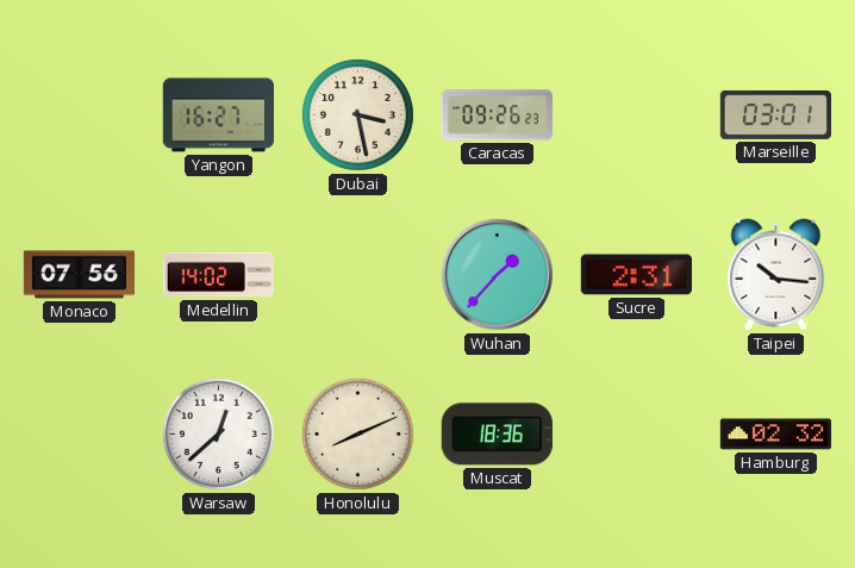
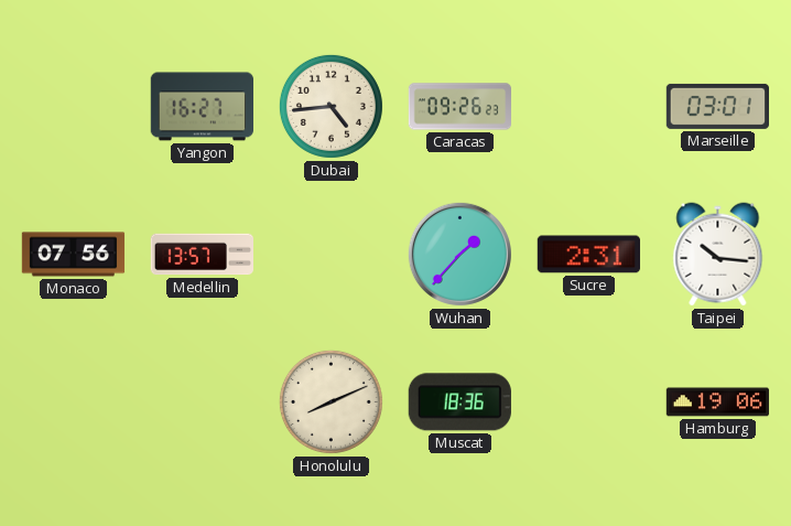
Dubai: 3:28 -> 4:44
Medellin: 14:02 -> 13:57
Warsaw: 12:38 -> none
Hamburg: 02:32 -> 19:06
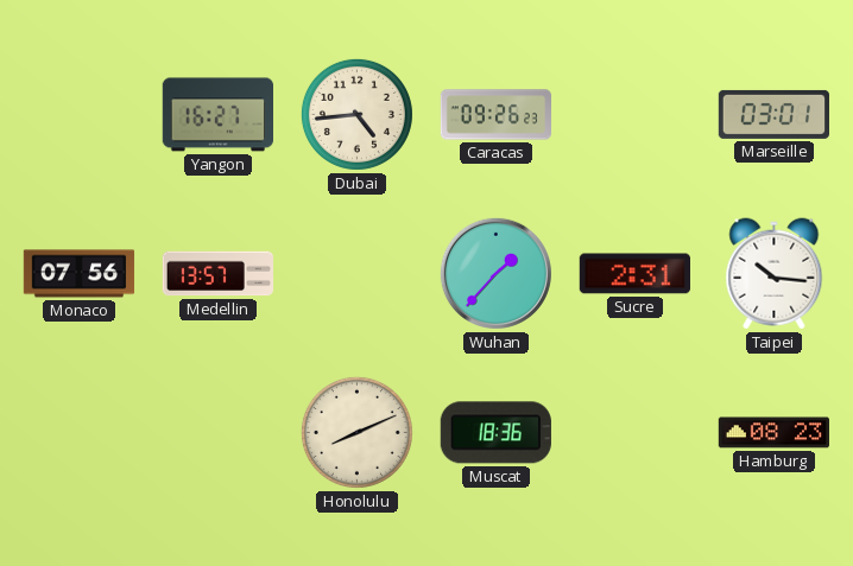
Hamburg: 19:06 -> 08:23
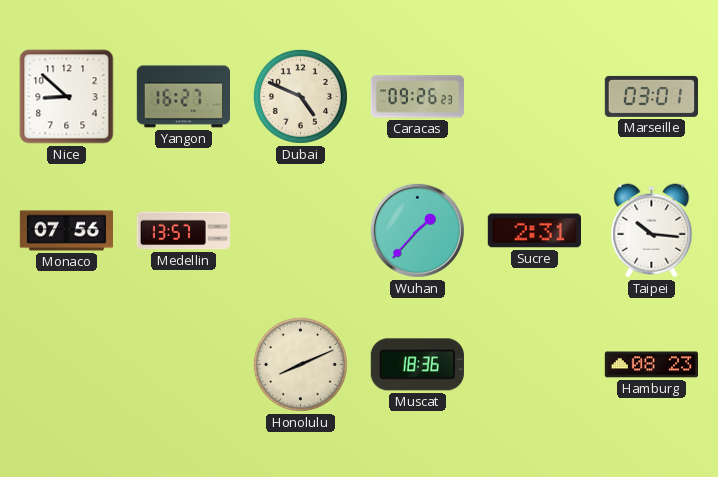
Nice: none -> 8:52
Dubai: 4:44 -> 4:49
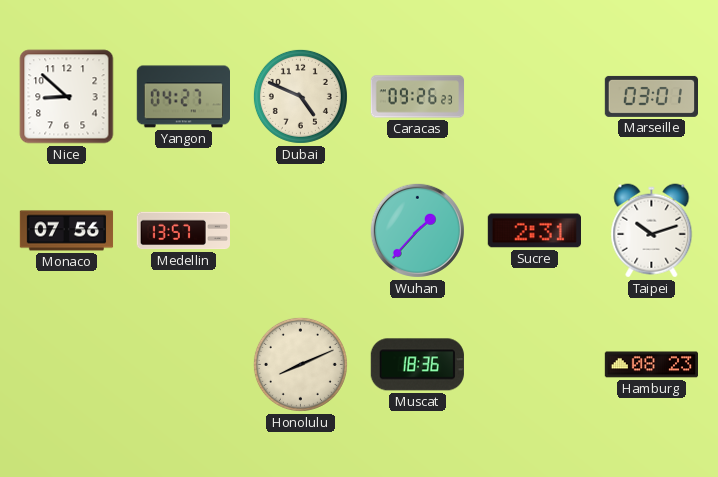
Yangon: 16:27 -> 04:27
Taipei: 10:16 -> 10:12
